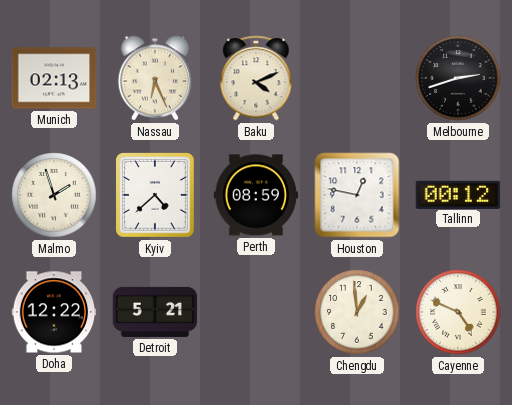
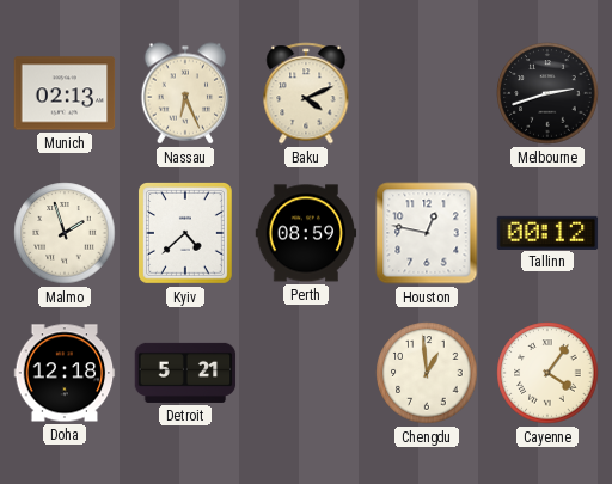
Doha: 12:22 -> 12:18
Cayenne: 4:49 -> 4:06
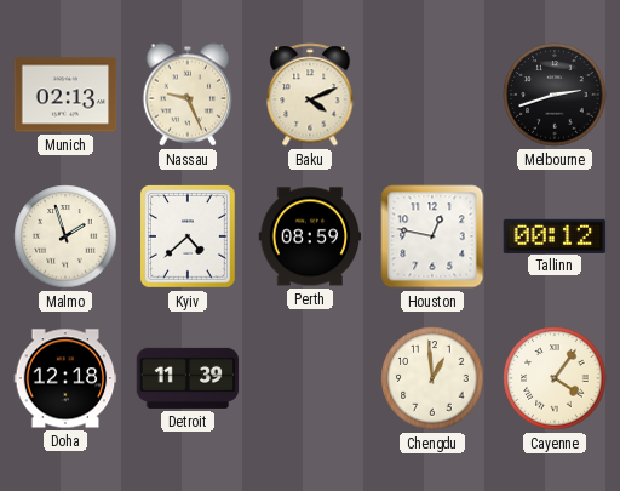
Nassau: 6:26 -> 9:26
Detroit: 5:21 -> 11:39
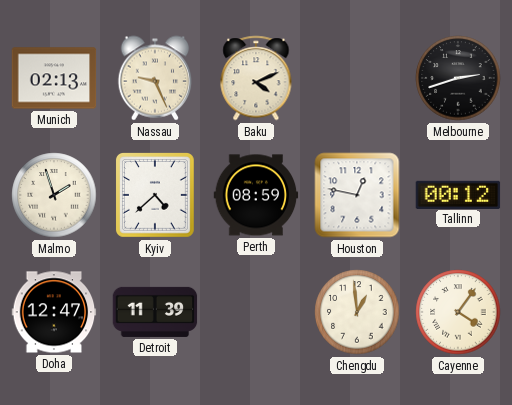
Doha: 12:18 -> 12:47
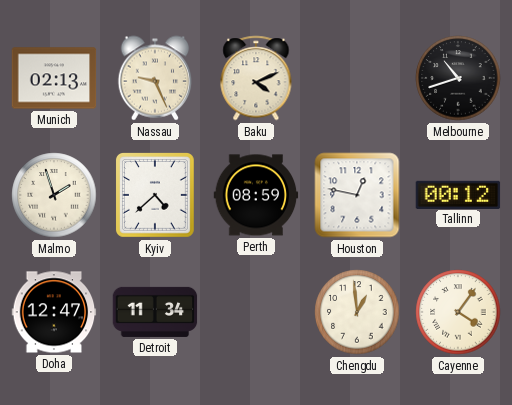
Melbourne: 2:42 -> 10:42
Detroit: 11:39 -> 11:34
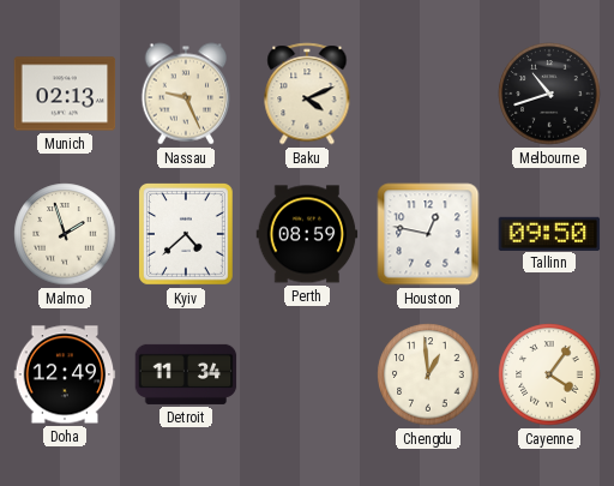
Tallinn: 00:12 -> 09:50
Doha: 12:47 -> 12:49
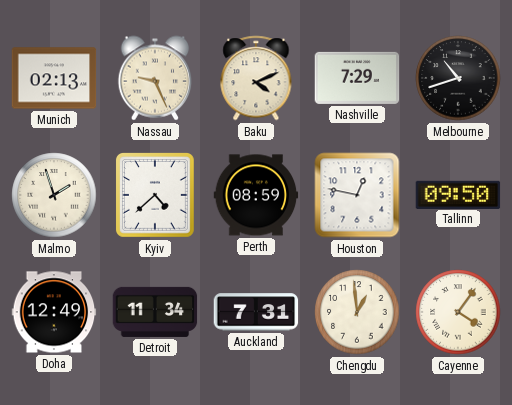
Nashville: none -> 7:29
Auckland: none -> 7:31
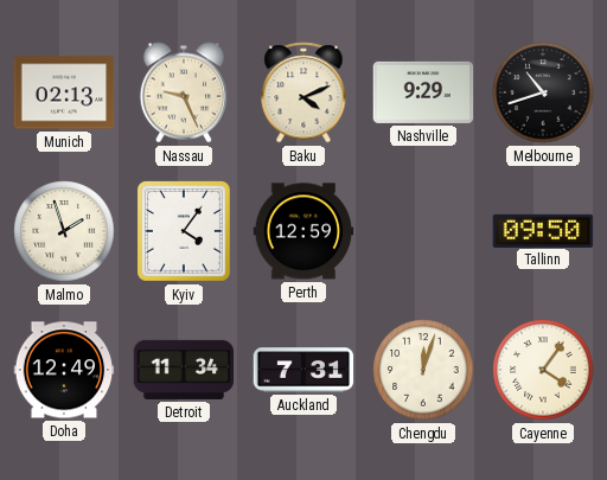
Nashville: 7:29 -> 9:29
Kyiv: 4:38 -> 4:06
Perth: 08:59 -> 12:59
Houston: 12:47 -> none
Chengdu: 12:59 -> 12:03
